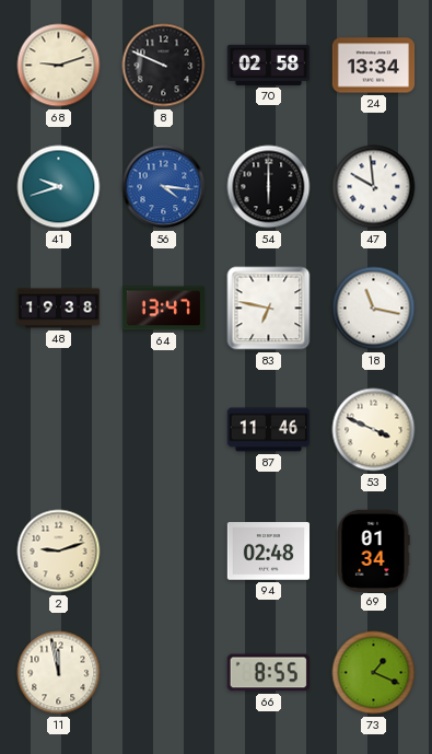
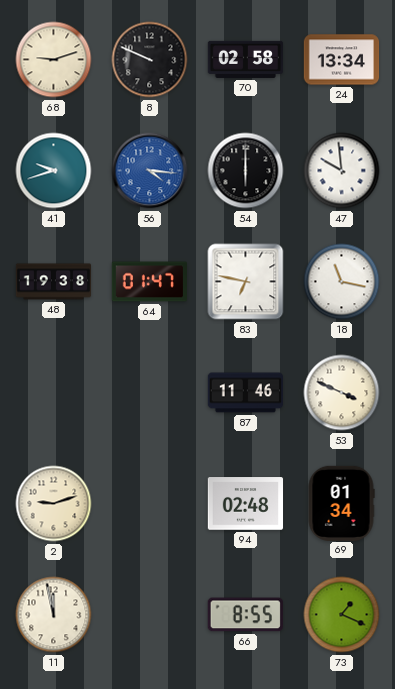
64: 13:47 -> 01:47
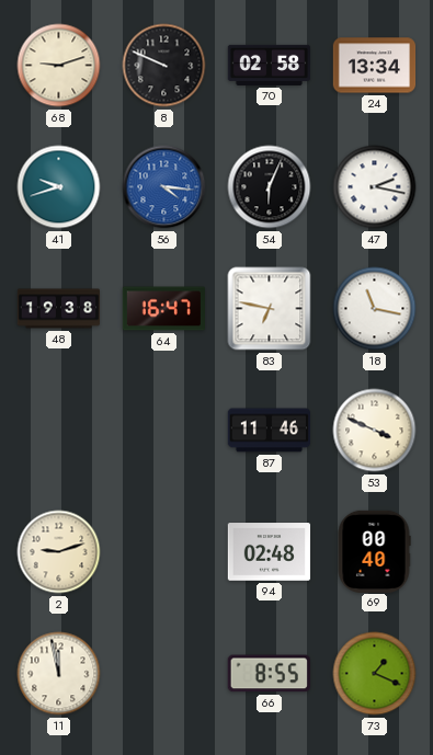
54: 6:00 -> 6:04
47: 9:59 -> 2:17
64: 01:47 -> 16:47
69: 01:34 -> 00:40
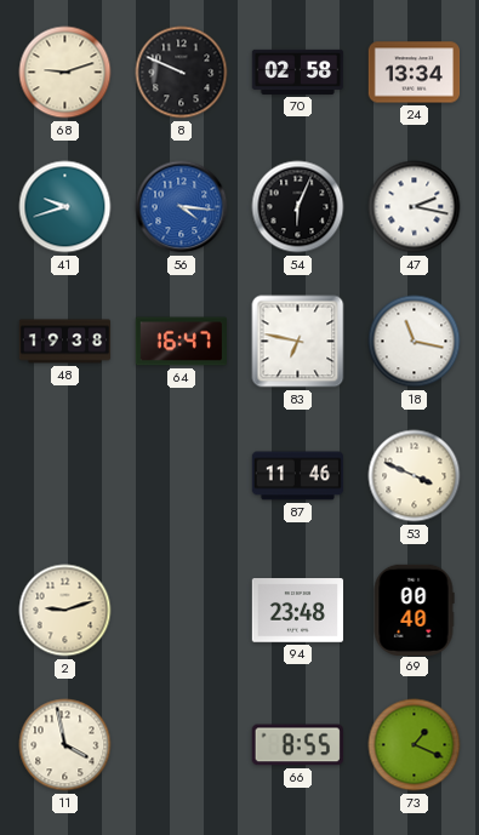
94: 02:48 -> 23:48
11: 11:58 -> 3:58
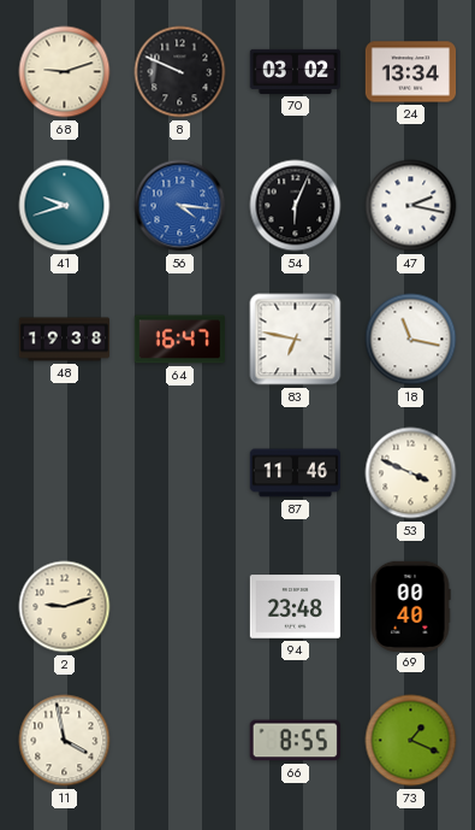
70: 02:58 -> 03:02
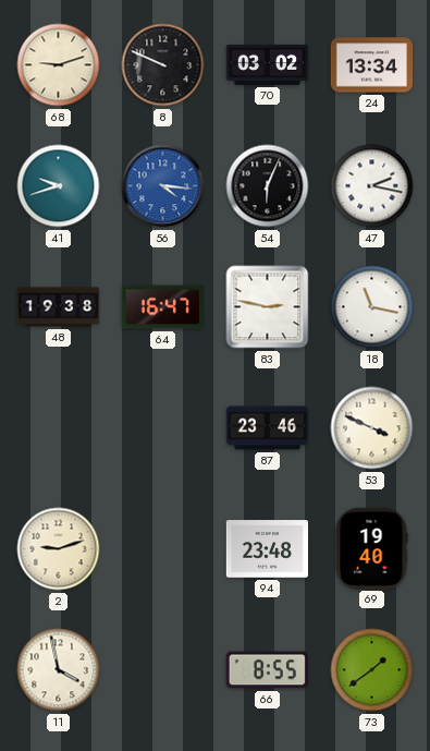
83: 6:47 -> 2:47
87: 11:46 -> 23:46
69: 00:40 -> 19:40
73: 1:19 -> 1:39
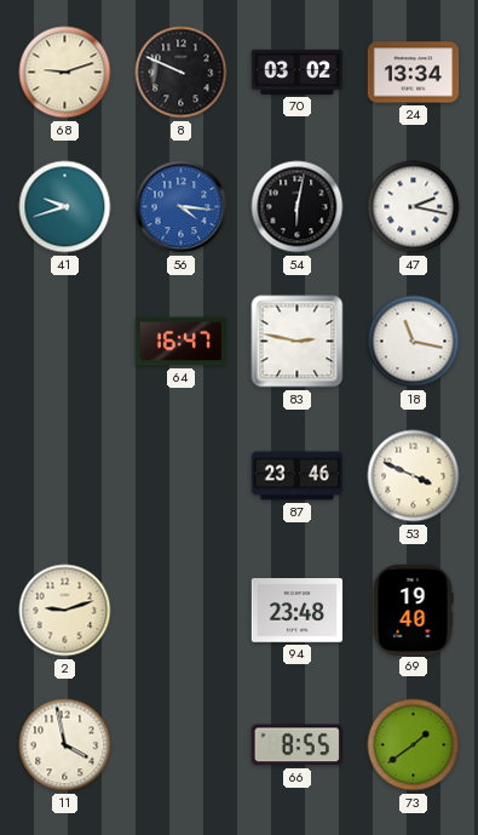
54: 6:04 -> 6:02
48: 19:38 -> none
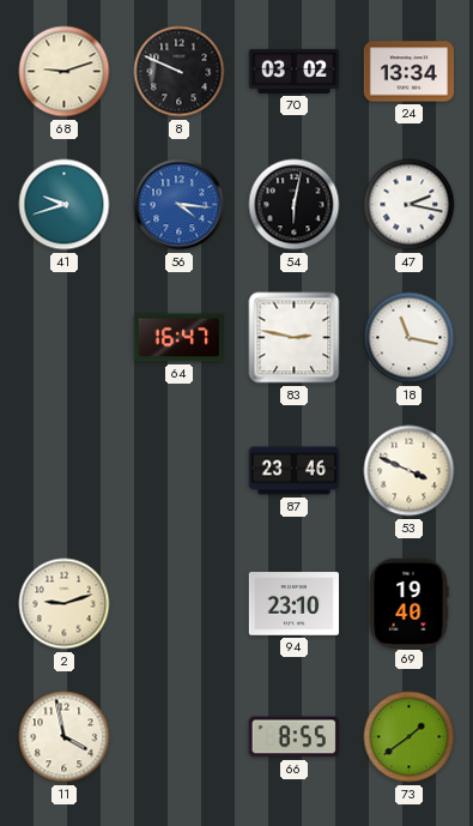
94: 23:48 -> 23:10
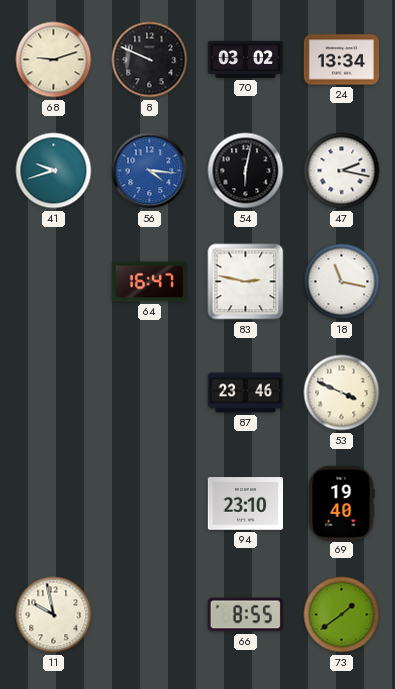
2: 9:12 -> none
11: 3:58 -> 9:58
